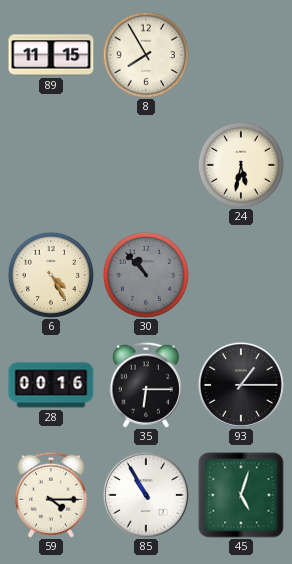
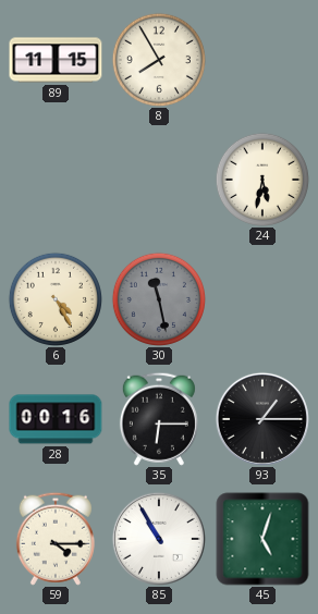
30: 10:53 -> 11:28
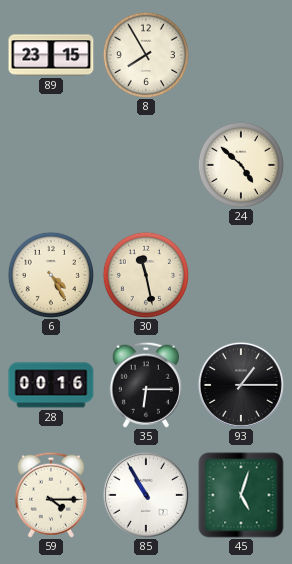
89: 11:15 -> 23:15
24: 5:32 -> 4:52
30 dial: grey -> cream
